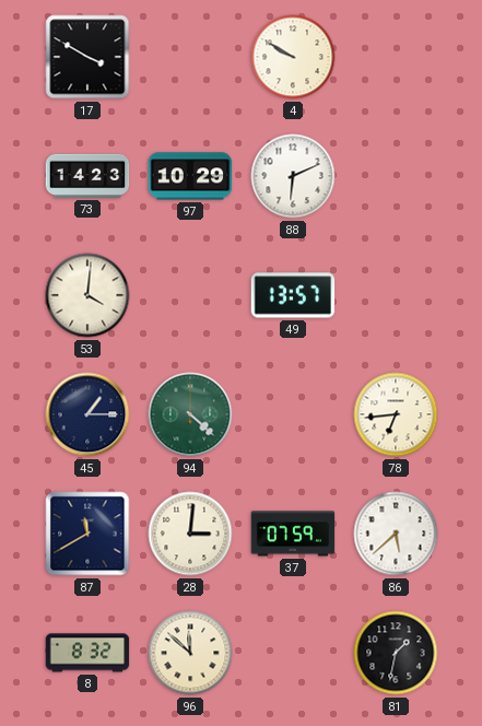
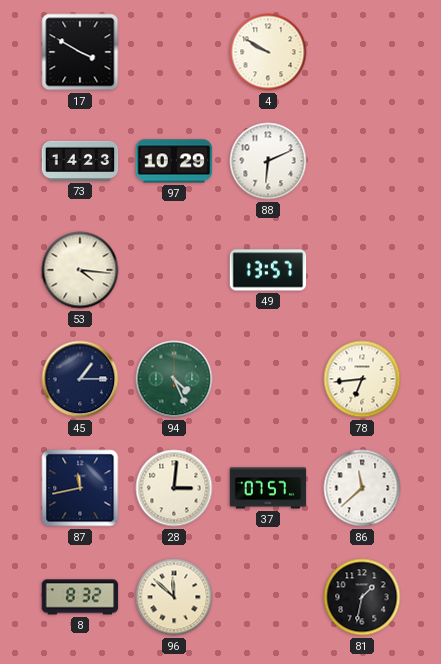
53: 4:01 -> 4:16
94: 4:22 -> 4:26
87: 11:40 -> 11:43
37: 07:59 -> 07:57
86: 5:38 -> 11:38
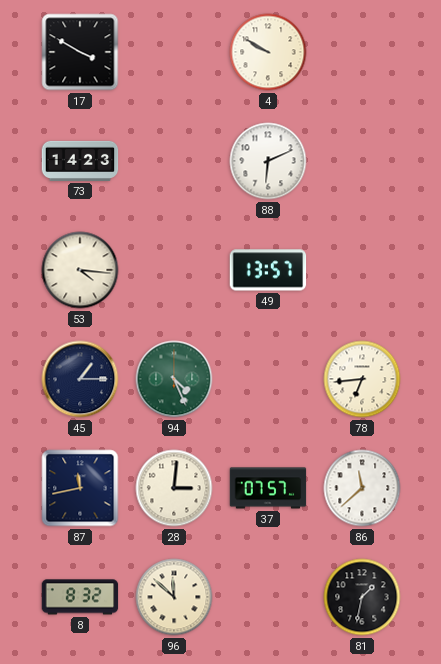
97: 10:29 -> none
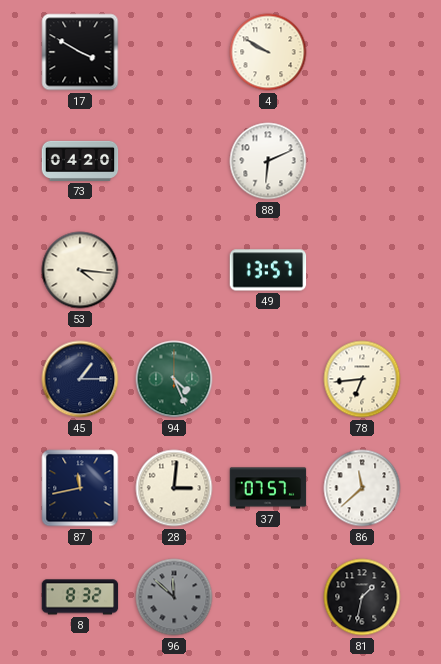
73: 14:23 -> 04:20
96 dial: cream -> grey
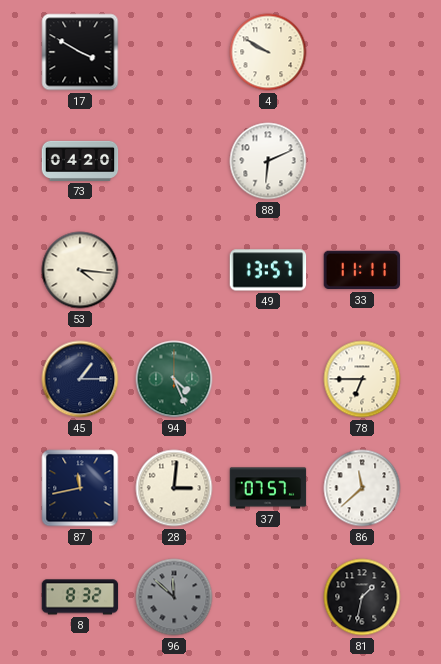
33: none -> 11:11
78: 6:44 -> 6:45
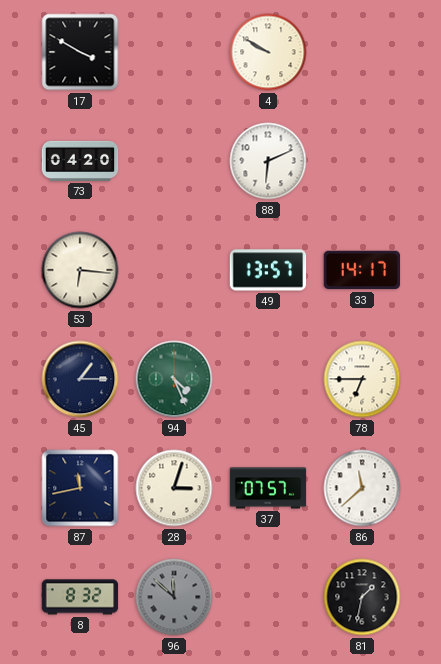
53: 4:16 -> 6:16
33: 11:11 -> 14:17
28: 3:01 -> 3:03
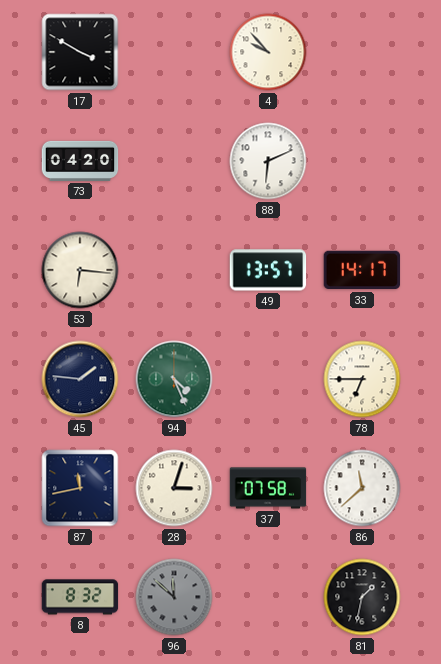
4: 9:50 -> 9:53
45: 1:15 -> 1:46
37: 07:57 -> 07:58
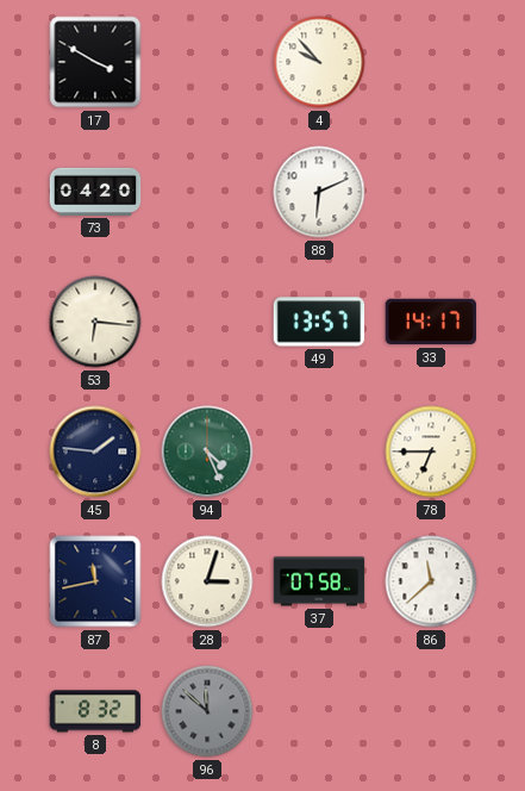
81: 1:32 -> none
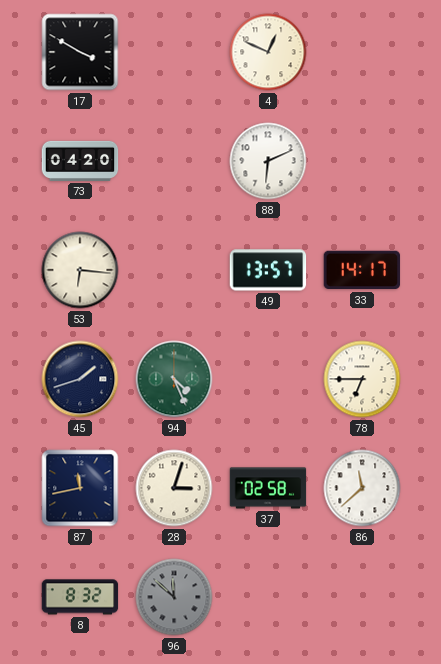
4: 9:53 -> 12:49
45: 1:46 -> 1:42
37: 07:58 -> 02:58
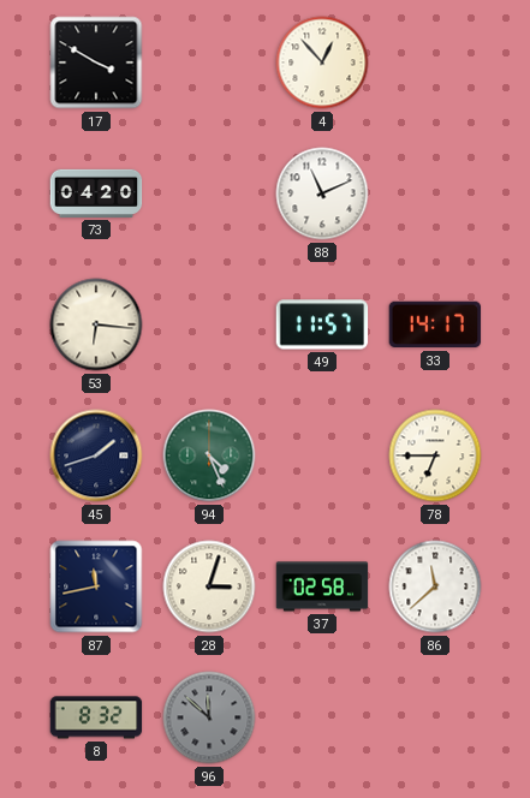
4: 12:49 -> 12:53
88: 6:11 -> 11:11
49: 13:57 -> 11:57
